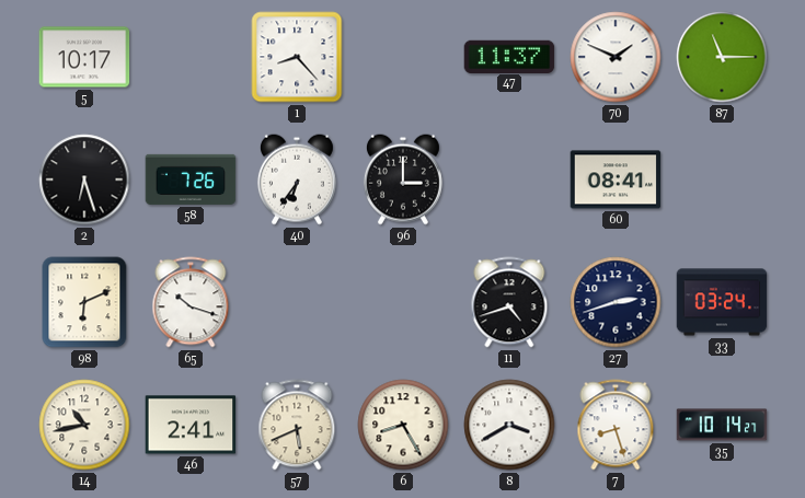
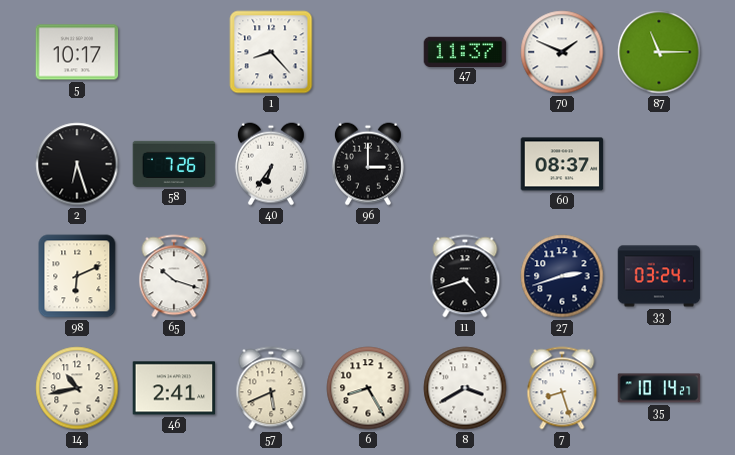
60: 08:41 -> 08:37
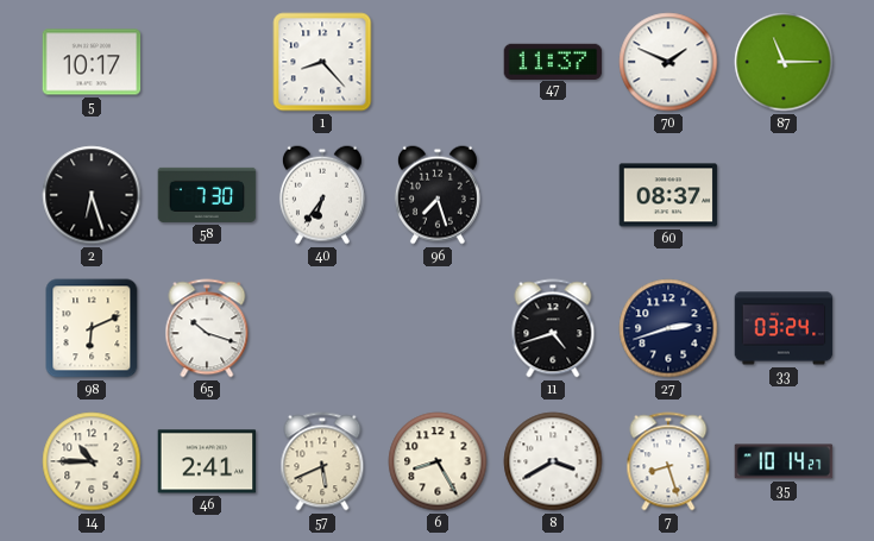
58: 7:26 -> 7:30
96: 3:00 -> 7:27
14: 10:43 -> 10:45
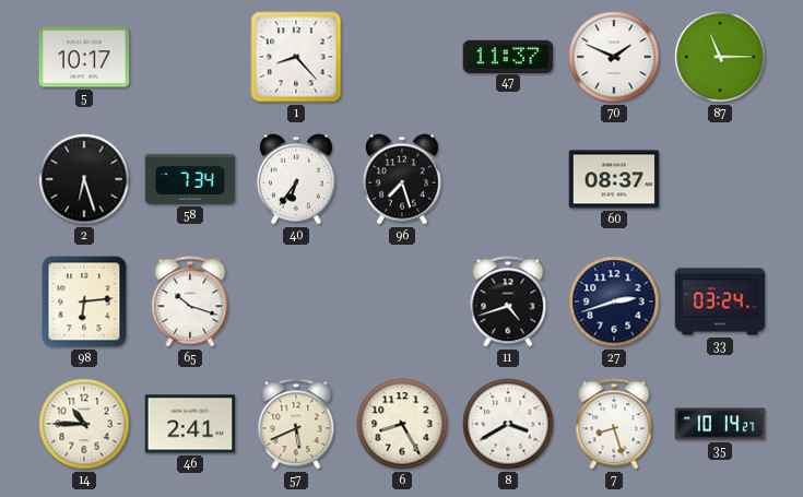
58: 7:30 -> 7:34
98: 6:11 -> 6:14
